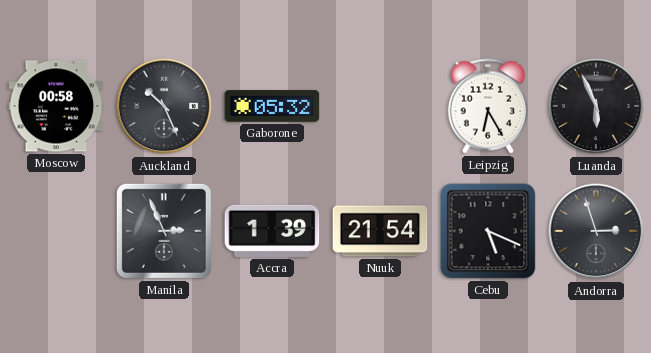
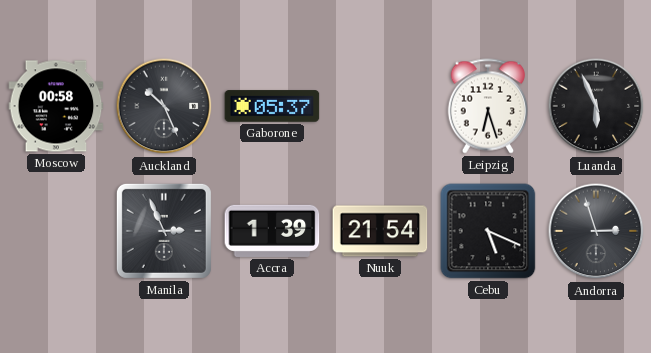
Gaborone: 05:32 -> 05:37
Leipzig: 6:25 -> 6:27
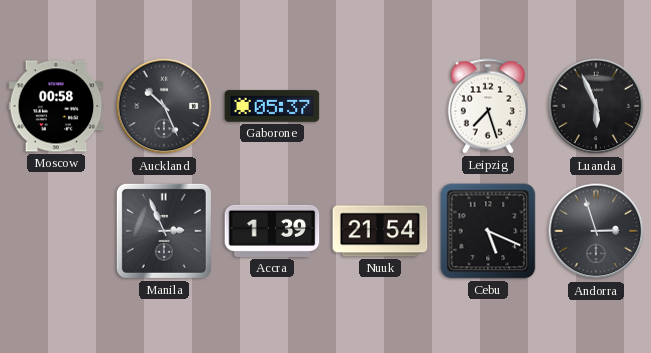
Leipzig: 6:27 -> 7:27
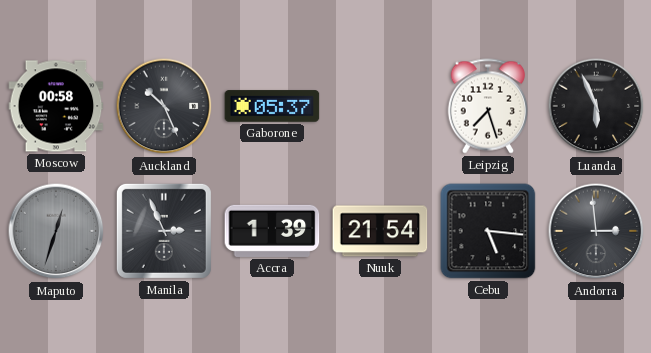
Maputo: none -> 12:33
Cebu: 5:19 -> 5:16
Andorra: 2:57 -> 2:59
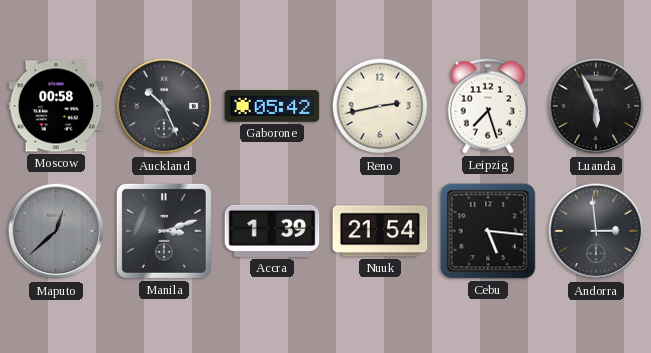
Gaborone: 05:37 -> 05:42
Reno: none -> 2:43
Maputo: 12:33 -> 12:38
Manila: 2:56 -> 3:12
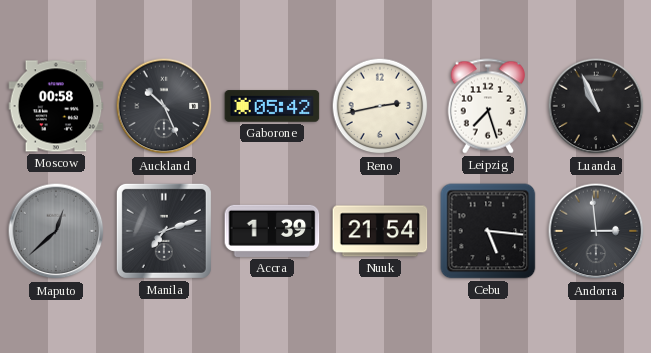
Luanda: 5:56 -> 10:56
Manila: 3:12 -> 7:12
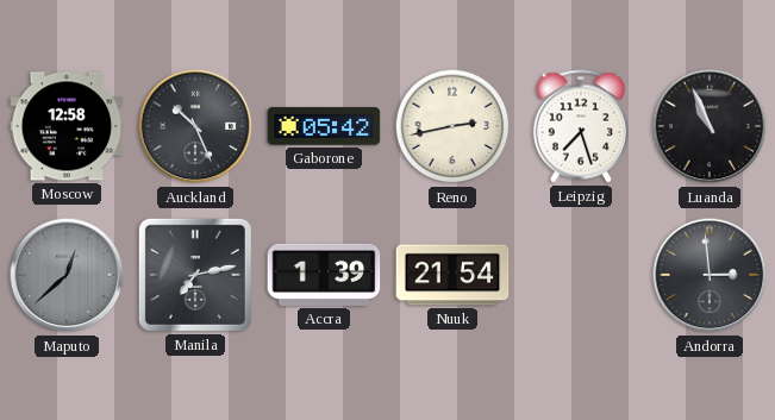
Moscow: 00:58 -> 12:58
Manila: 7:12 -> 7:13
Cebu: 5:16 -> none
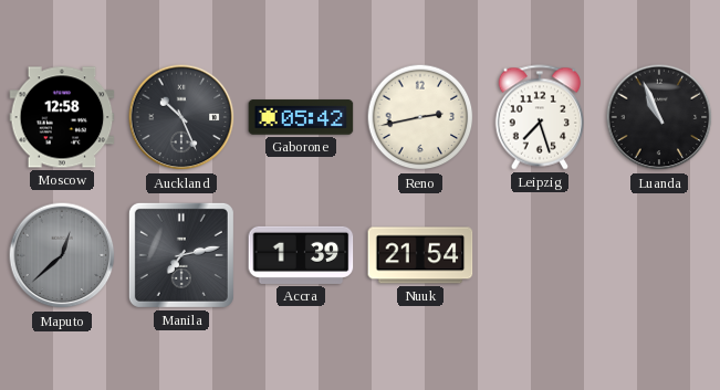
Andorra: 2:59 -> none
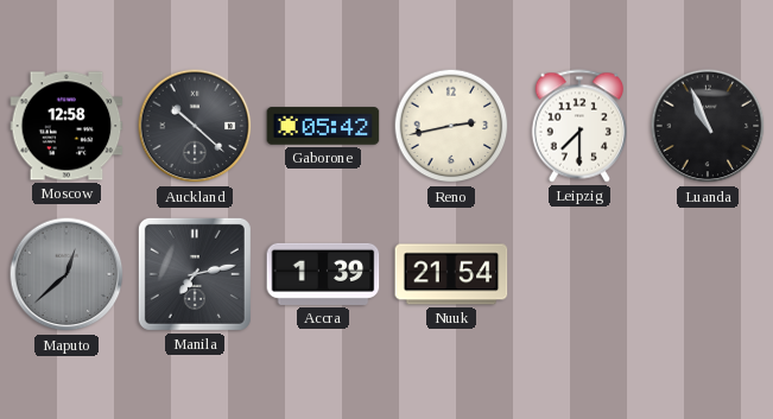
Auckland: 10:26 -> 10:22
Leipzig: 7:27 -> 7:30
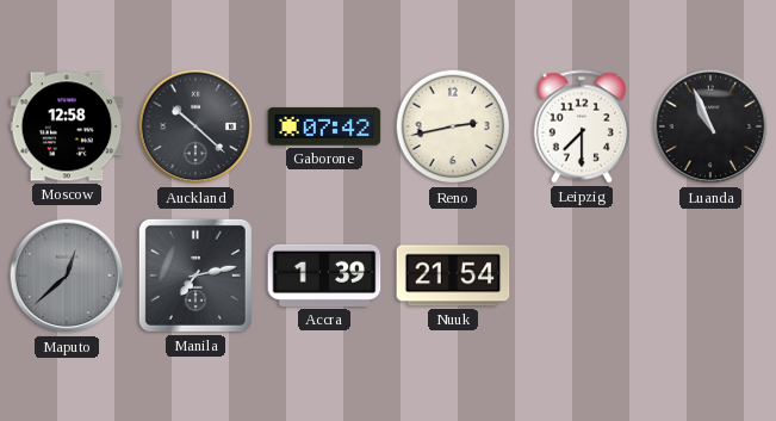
Gaborone: 05:42 -> 07:42
